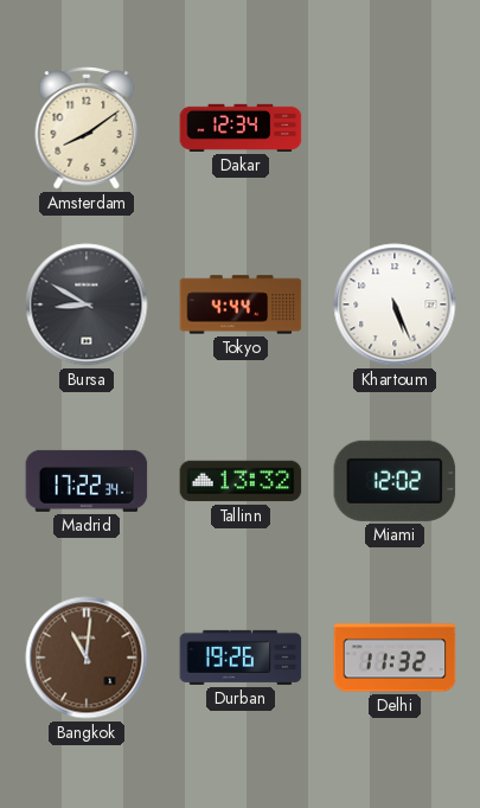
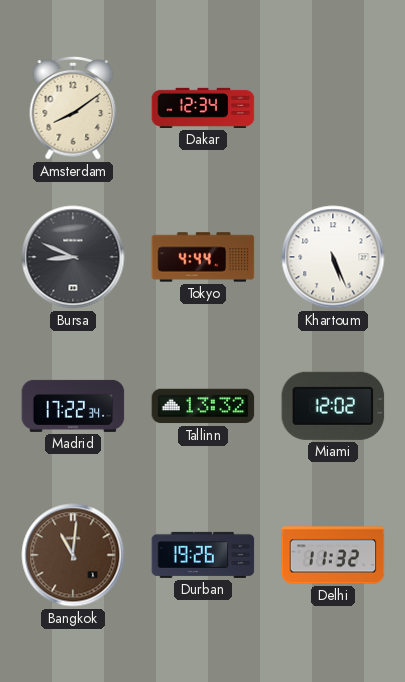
Bursa: 8:50 -> 8:49
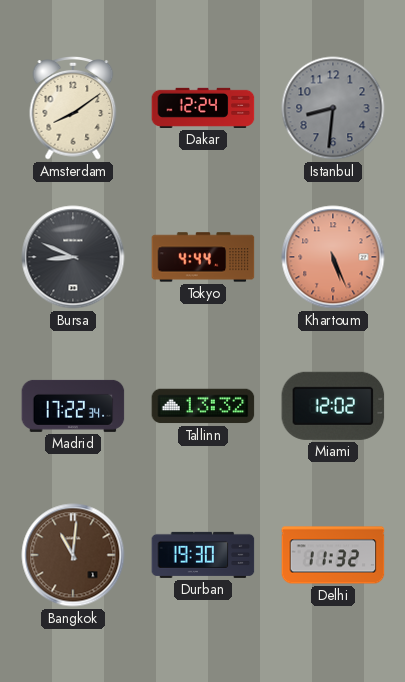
Dakar: 12:34 -> 12:24
Istanbul: none -> 8:31
Khartoum dial: white -> salmon
Durban: 19:26 -> 19:30
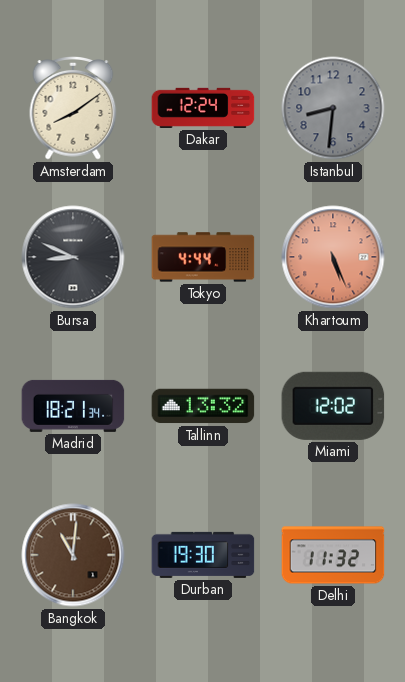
Madrid: 17:22 -> 18:21
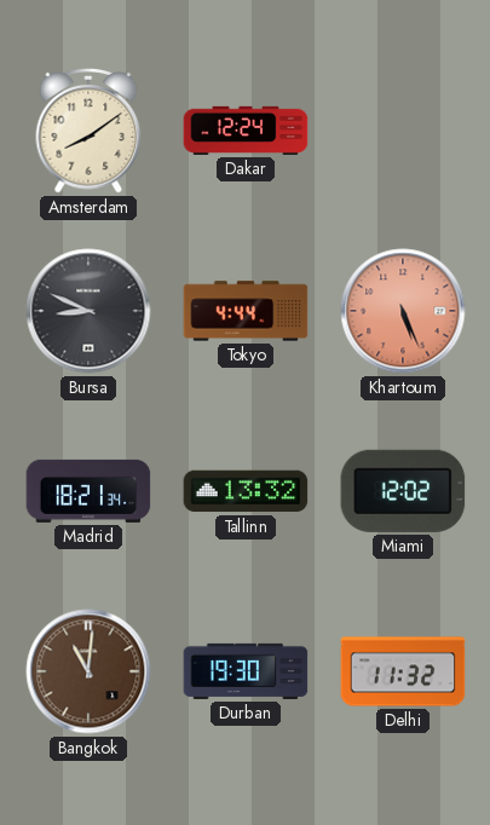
Istanbul: 8:31 -> none
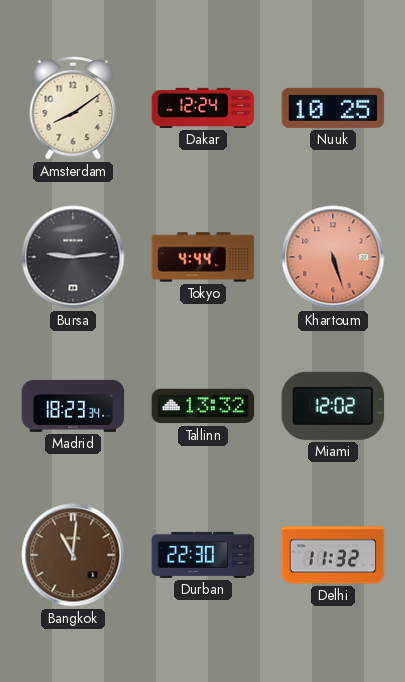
Nuuk: none -> 10:25
Bursa: 8:49 -> 9:14
Khartoum: 5:26 -> 5:27
Madrid: 18:21 -> 18:23
Durban: 19:30 -> 22:30
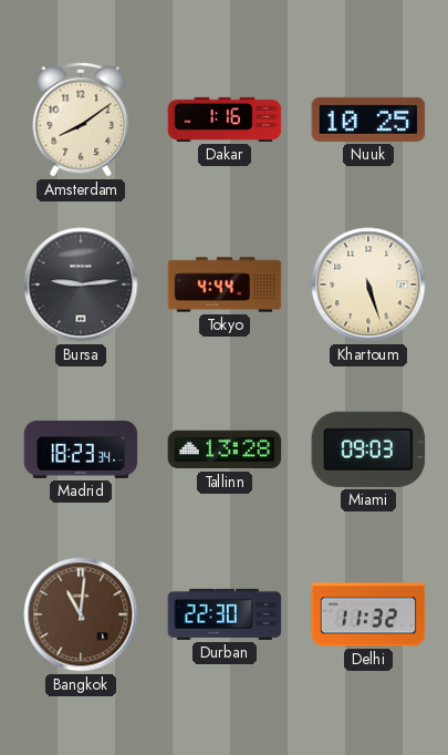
Dakar: 12:24 -> 1:16
Khartoum dial: salmon -> cream
Tallinn: 13:32 -> 13:28
Miami: 12:02 -> 09:03
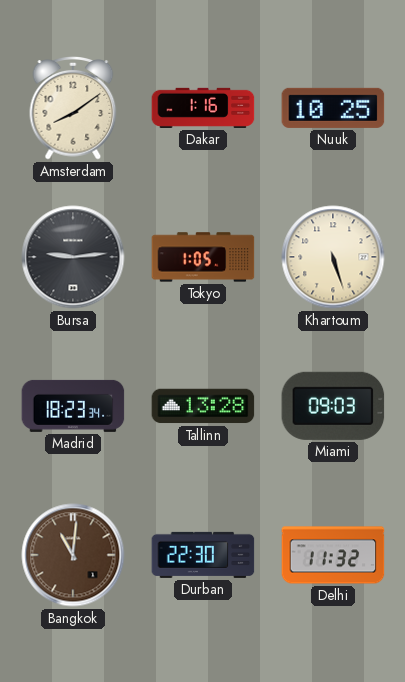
Tokyo: 4:44 -> 1:05
